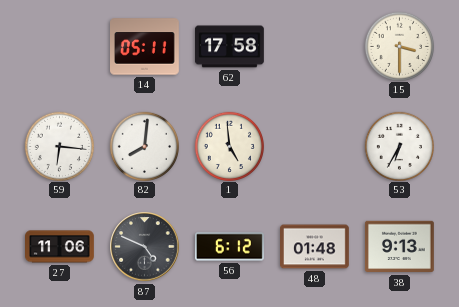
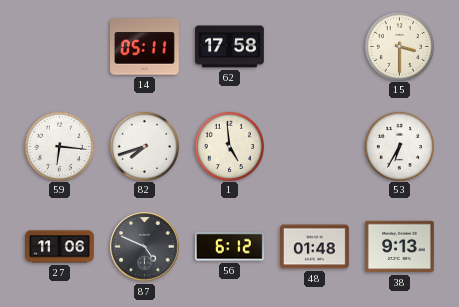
82: 8:01 -> 7:42
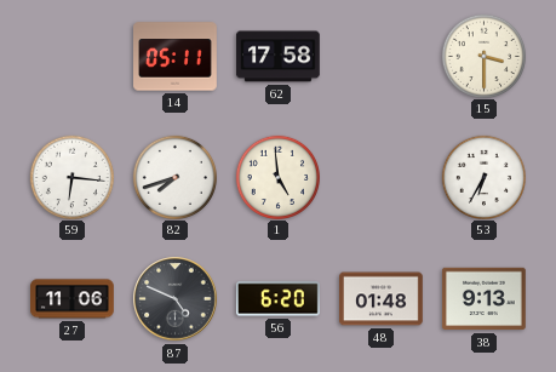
56: 6:12 -> 6:20
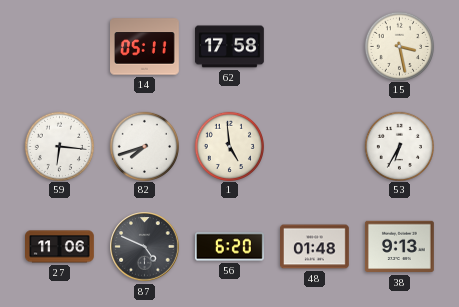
15: 3:30 -> 3:28
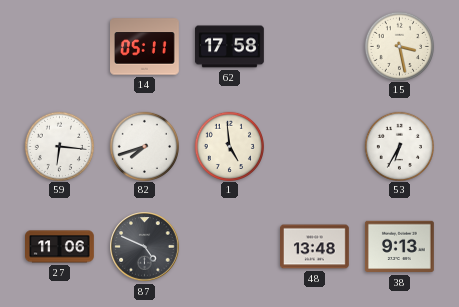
56: 6:20 -> none
48: 01:48 -> 13:48
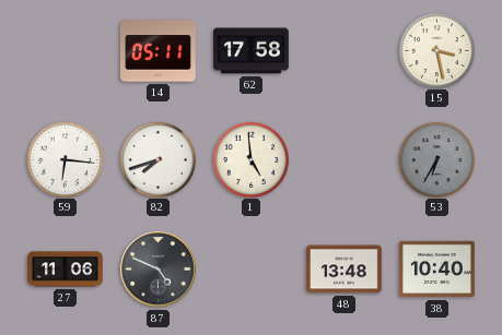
53 dial: white -> grey
38: 9:13 -> 10:40
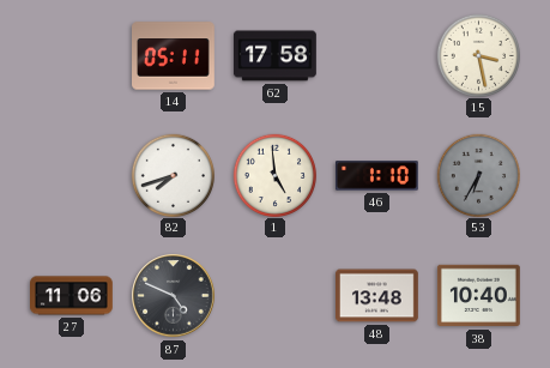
59: 6:16 -> none
46: none -> 1:10
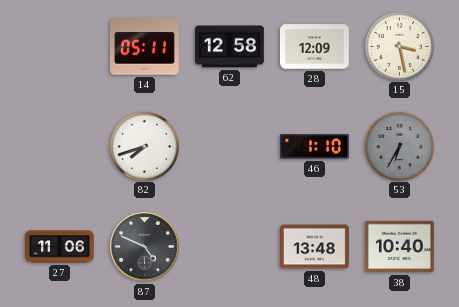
62: 17:58 -> 12:58
28: none -> 12:09
1: 4:59 -> none
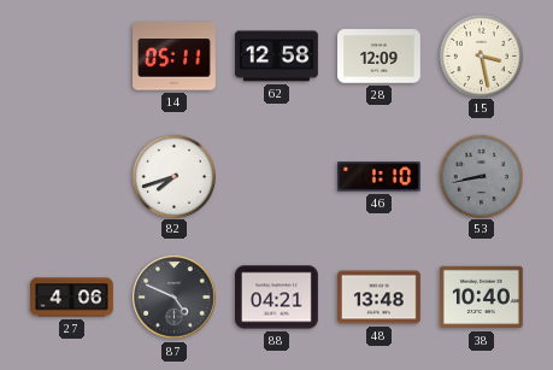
53: 6:35 -> 8:43
27: 11:06 -> 4:06
88: none -> 04:21
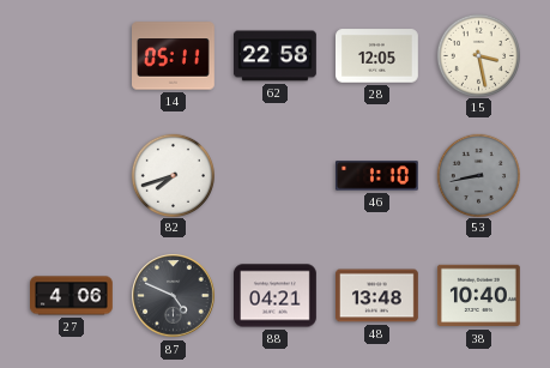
62: 12:58 -> 22:58
28: 12:09 -> 12:05
